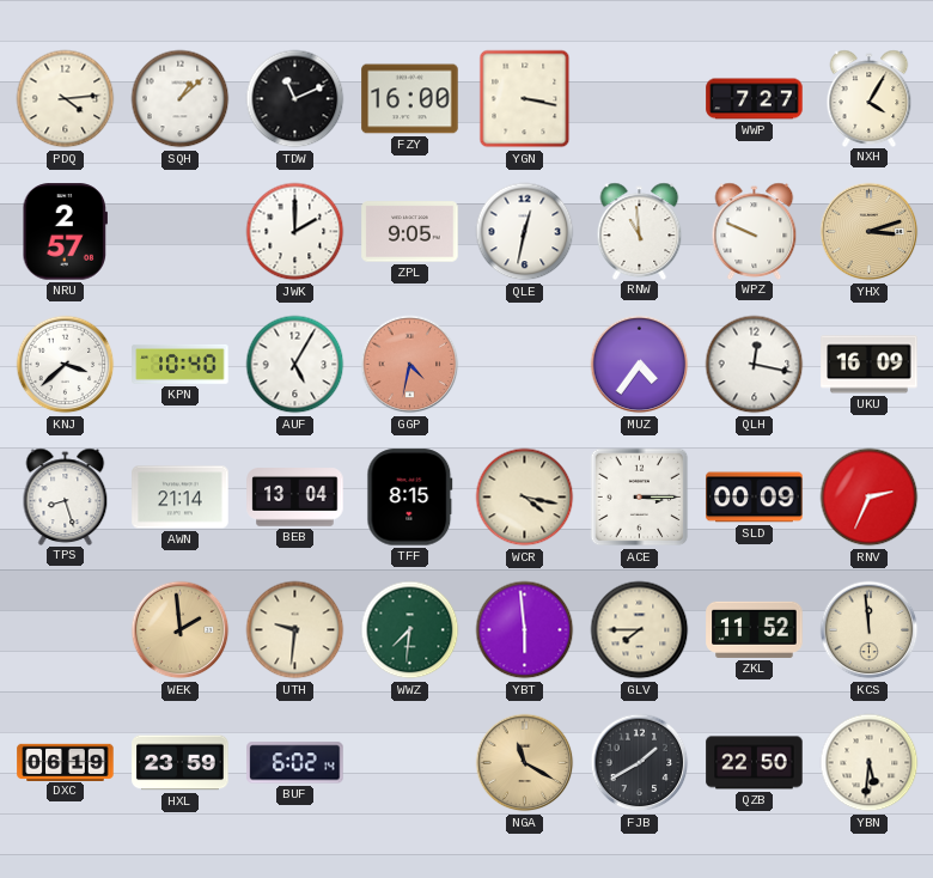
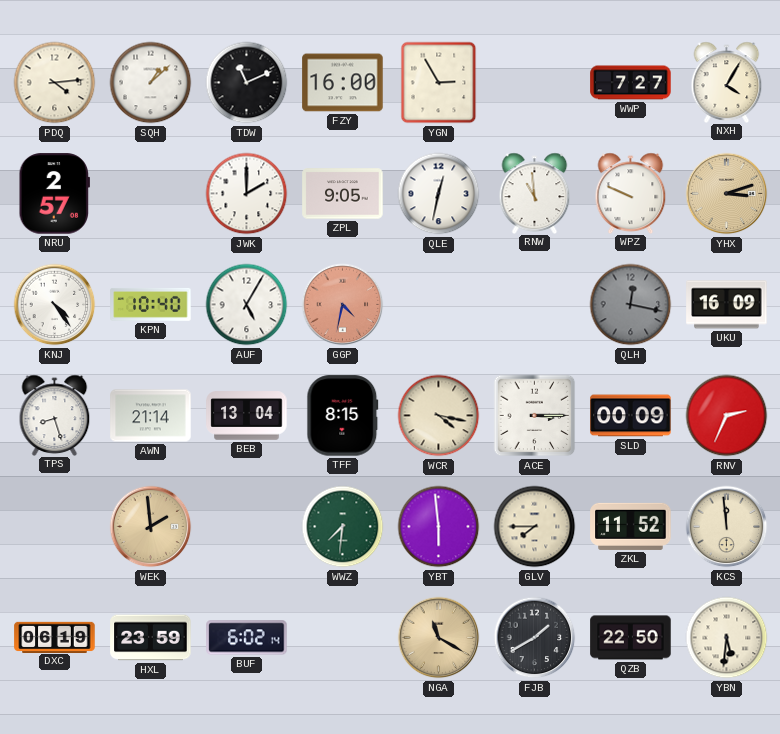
YGN: 3:17 -> 2:55
KNJ: 3:38 -> 4:24
MUZ: 4:36 -> none
QLH dial: white -> grey
UTH: 9:31 -> none
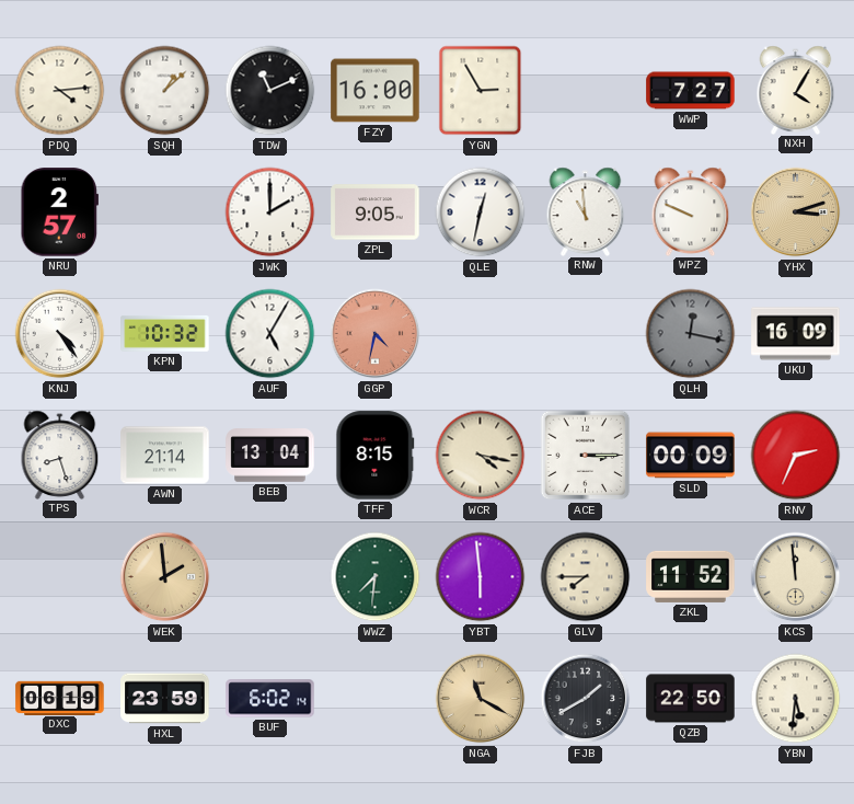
KPN: 10:40 -> 10:32
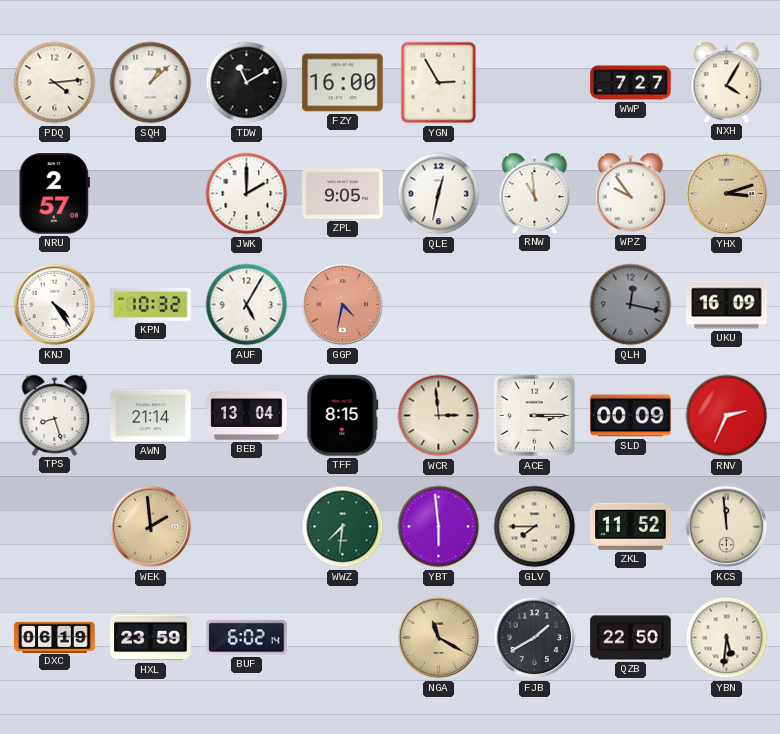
TDW: 11:11 -> 11:10
WPZ: 9:49 -> 9:54
WCR: 4:17 -> 2:59
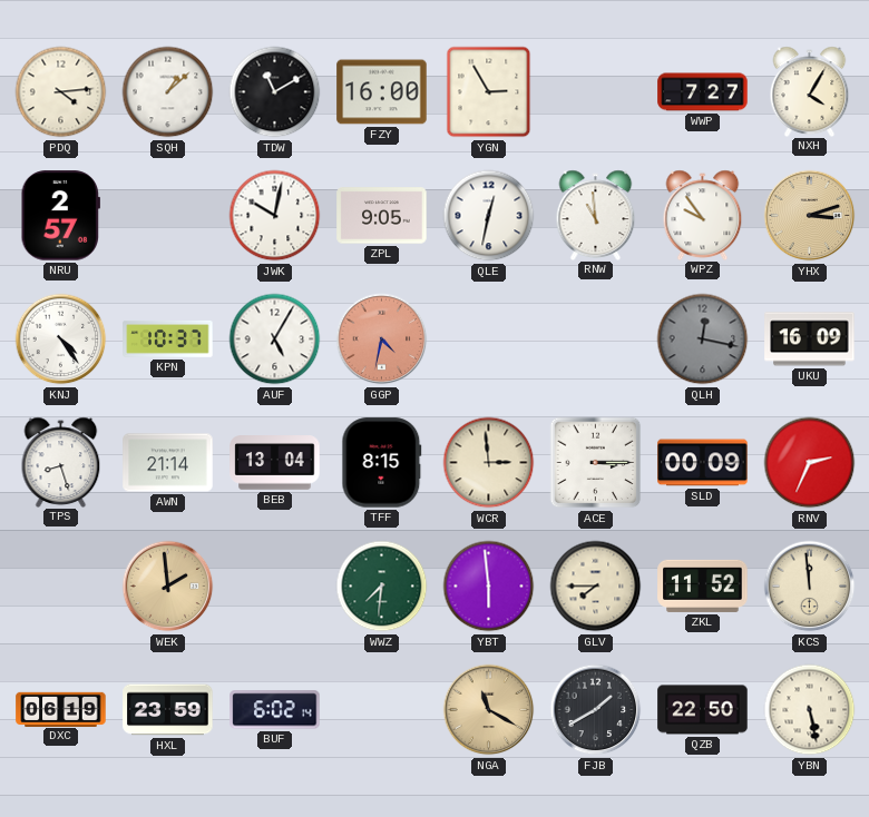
JWK: 2:00 -> 10:02
KPN: 10:32 -> 10:37
YBN: 5:31 -> 5:28
